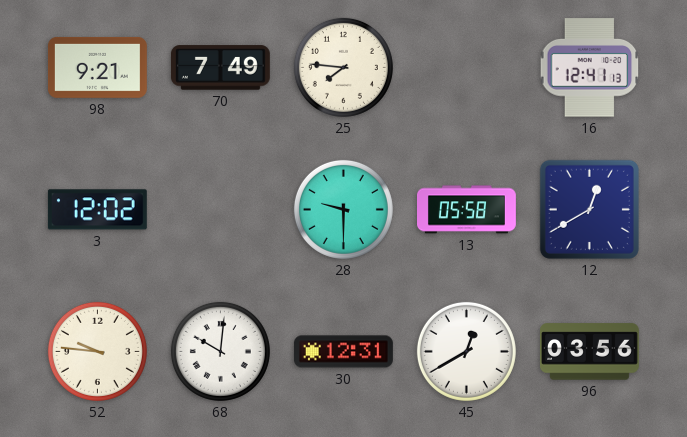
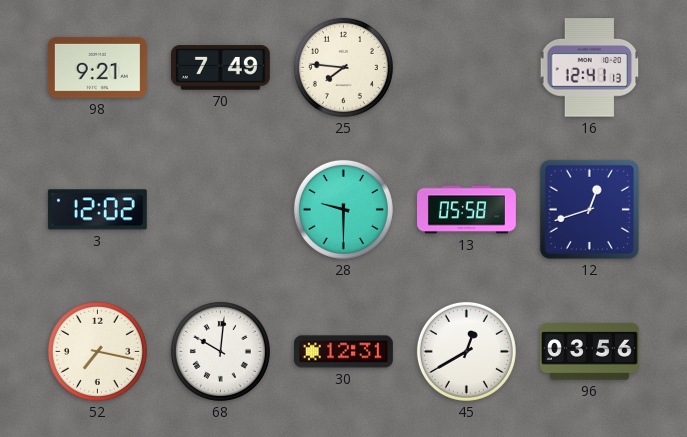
12: 12:40 -> 12:42
52: 9:46 -> 7:17
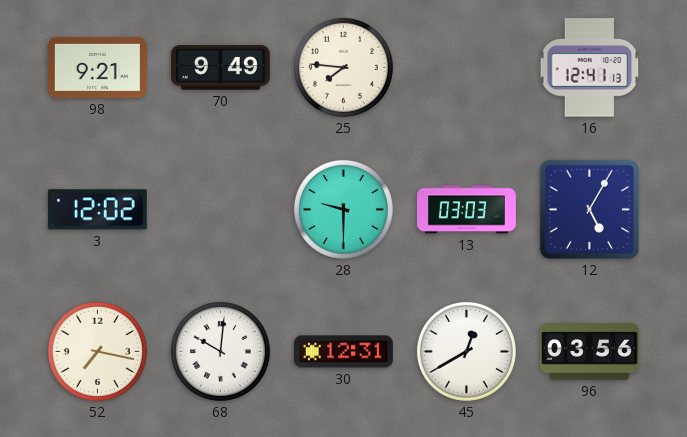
70: 7:49 -> 9:49
13: 05:58 -> 03:03
12: 12:42 -> 5:05
